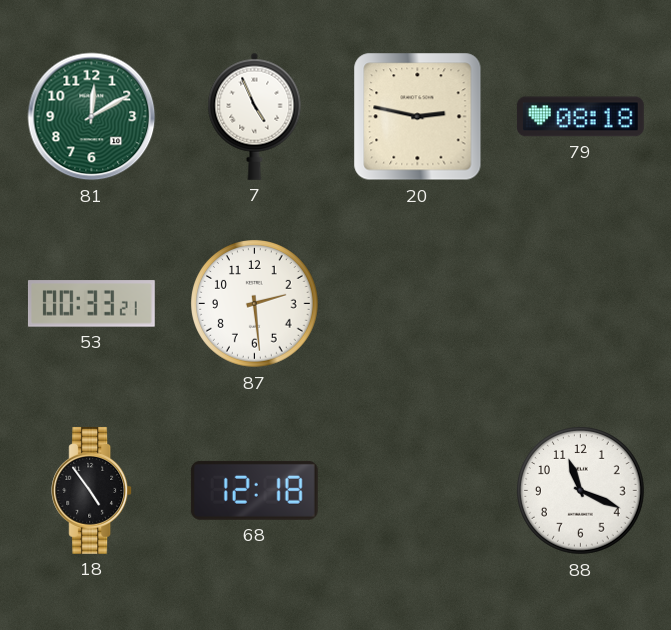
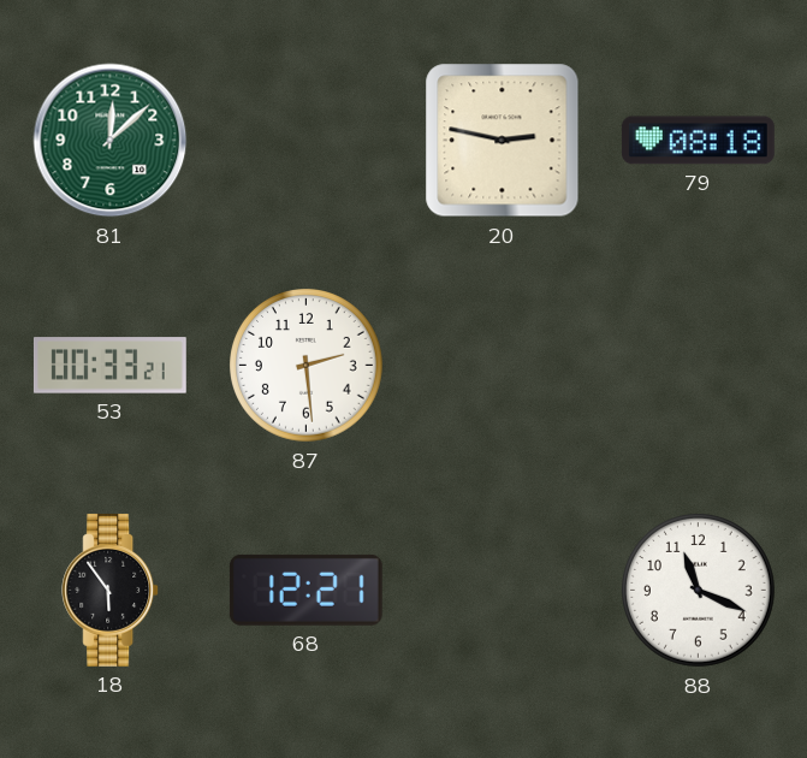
81: 12:10 -> 12:08
7: 4:56 -> none
18: 4:54 -> 5:54
68: 12:18 -> 12:21
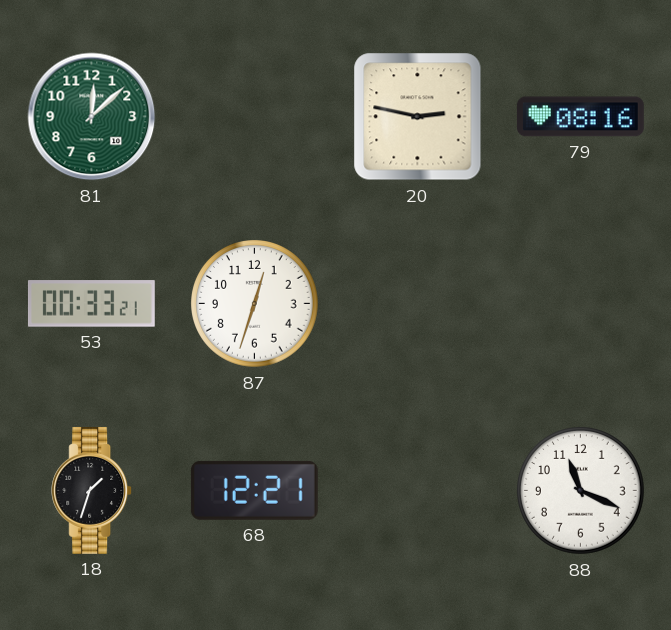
79: 08:18 -> 08:16
87: 2:29 -> 12:33
18: 5:54 -> 1:33
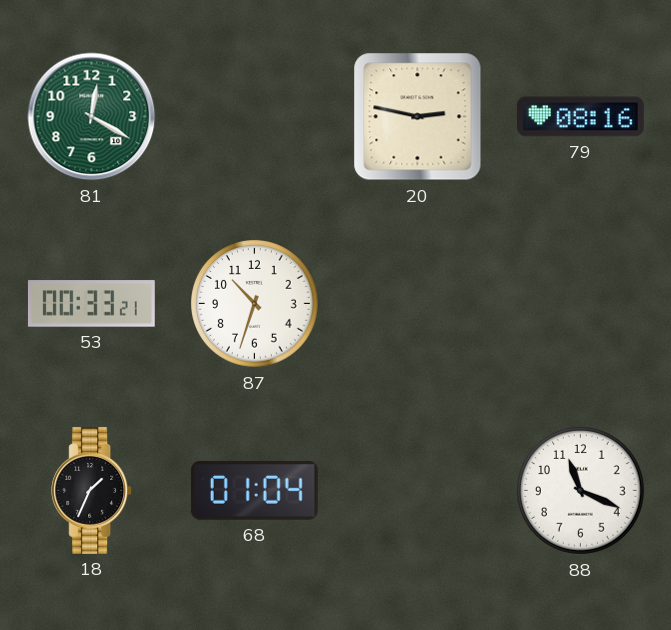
81: 12:08 -> 12:20
87: 12:33 -> 10:33
18: 1:33 -> 1:34
68: 12:21 -> 01:04
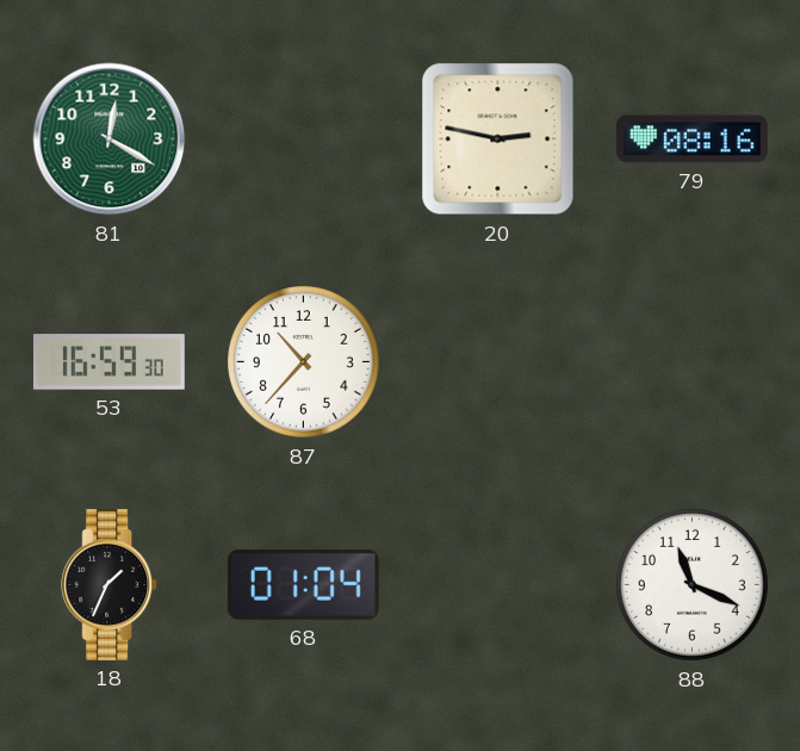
53: 00:33 -> 16:59
87: 10:33 -> 10:37
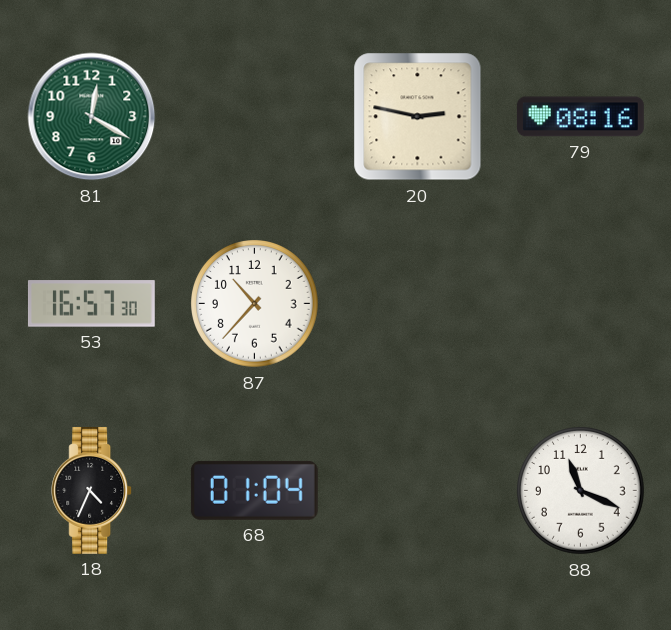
53: 16:59 -> 16:57
18: 1:34 -> 4:34
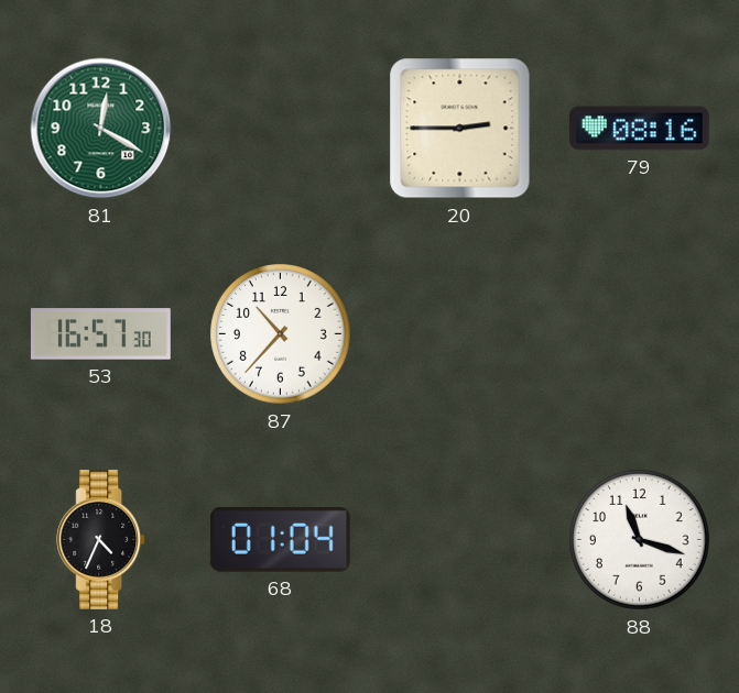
20: 2:47 -> 2:45
88: 11:19 -> 11:18
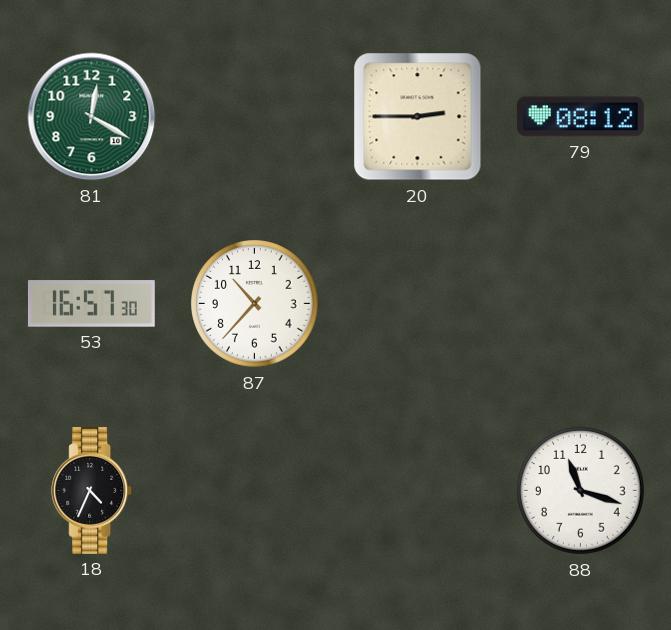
79: 08:16 -> 08:12
68: 01:04 -> none
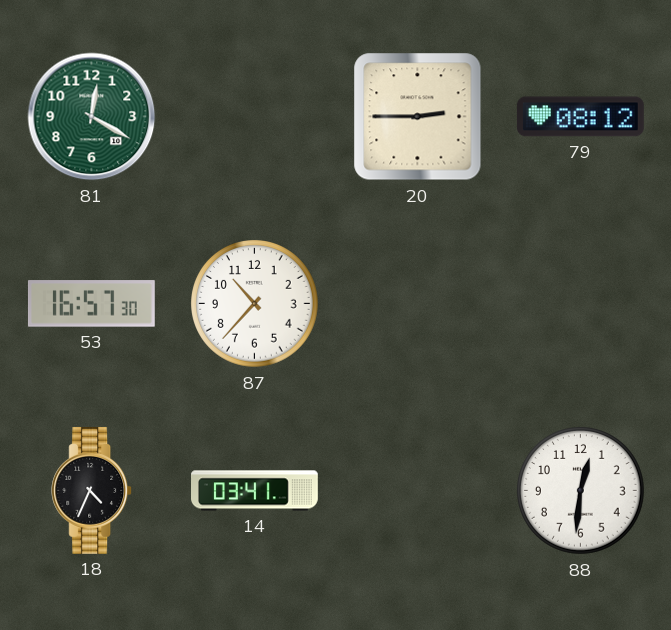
14: none -> 03:41
88: 11:18 -> 12:31
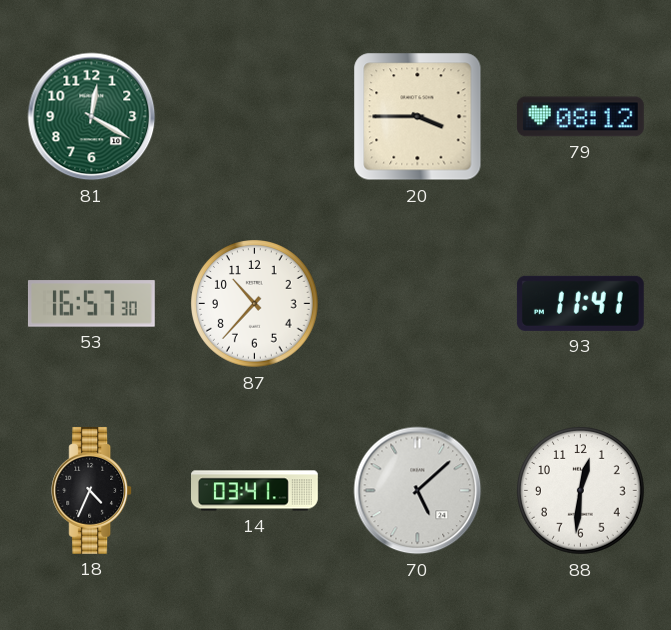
20: 2:45 -> 3:45
93: none -> 11:41
70: none -> 5:08
